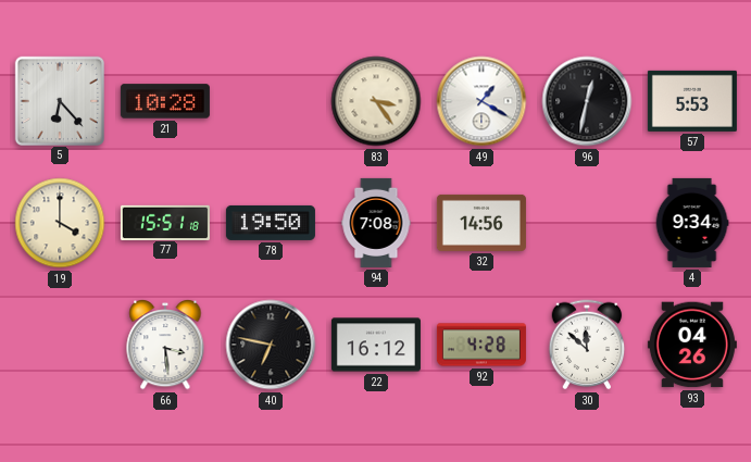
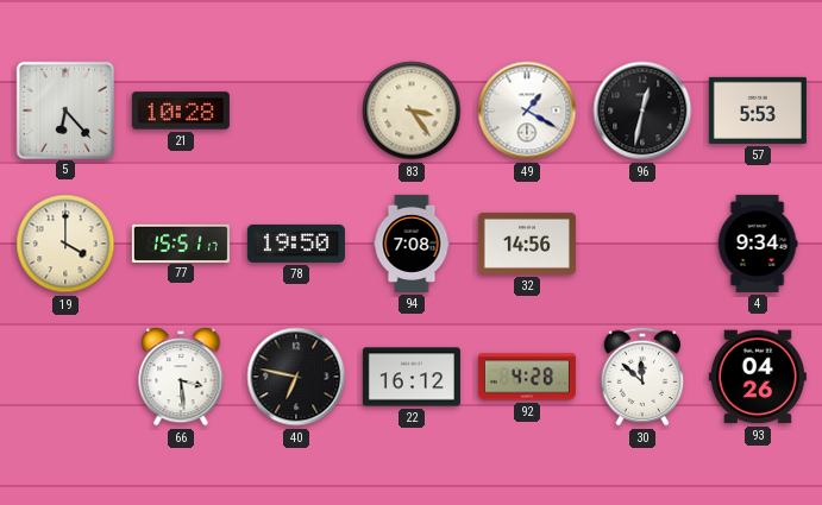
77: 15:51:18 -> 15:51:17
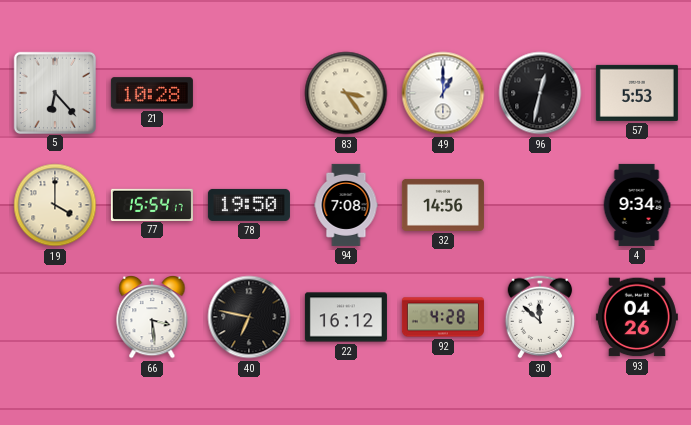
49: 1:20 -> 1:00
77: 15:51 -> 15:54
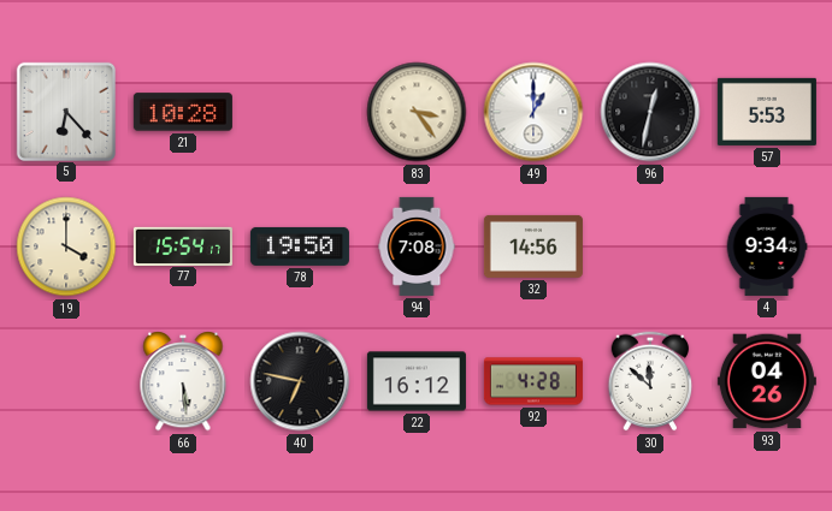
66: 3:29 -> 5:29
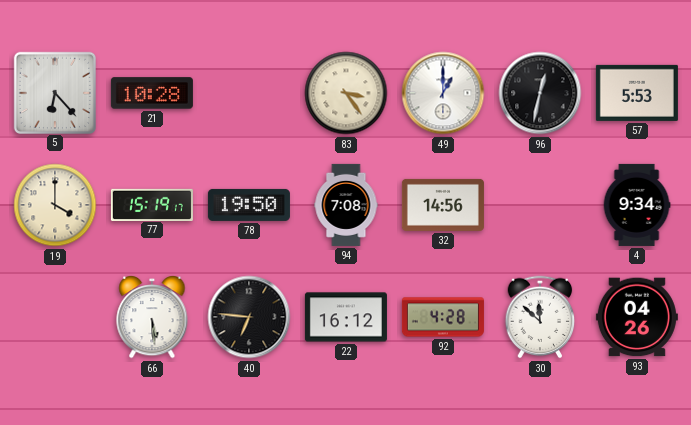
77: 15:54 -> 15:19
40: 6:47 -> 6:46
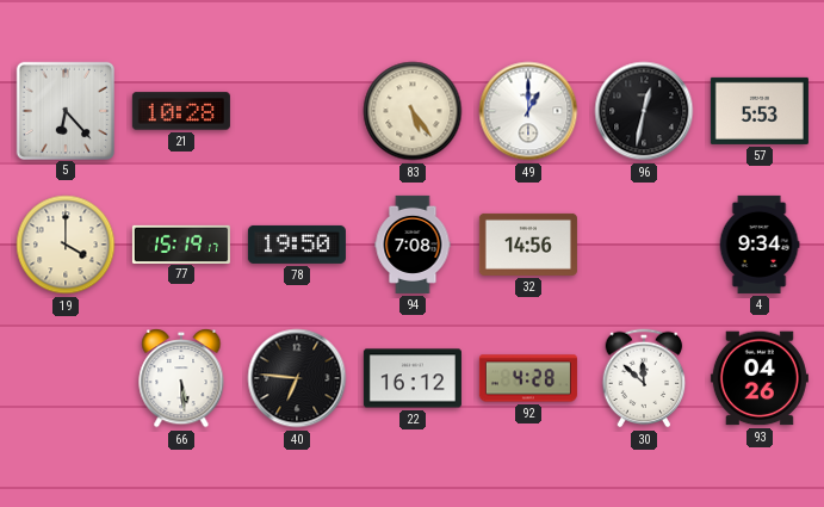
83: 3:24 -> 5:24
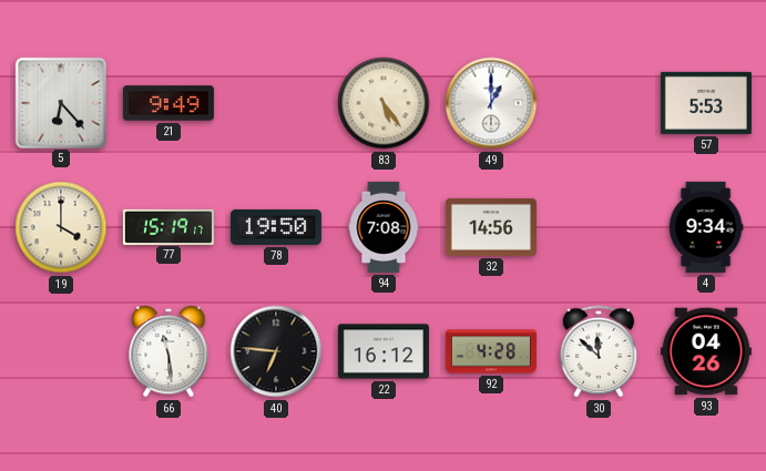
21: 10:28 -> 9:49
96: 12:32 -> none
66: 5:29 -> 11:29
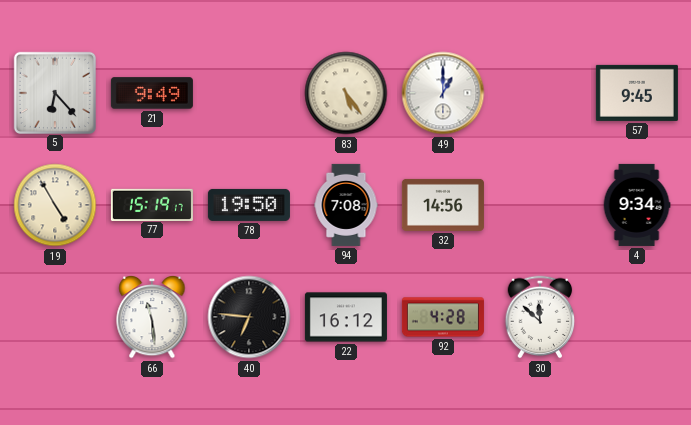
57: 5:53 -> 9:45
19: 4:00 -> 4:55
93: 04:26 -> none
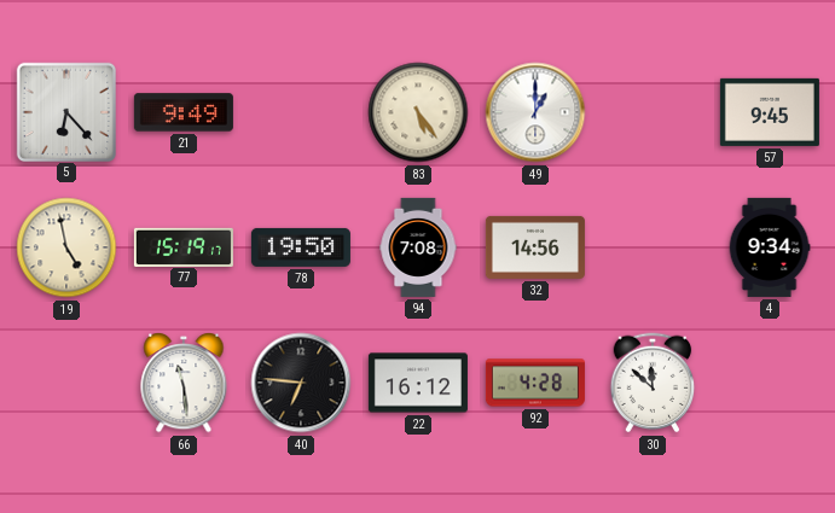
19: 4:55 -> 4:58
